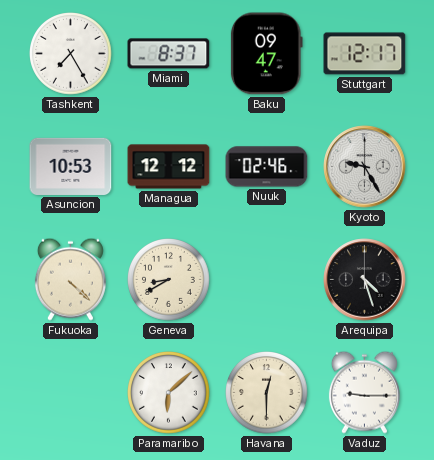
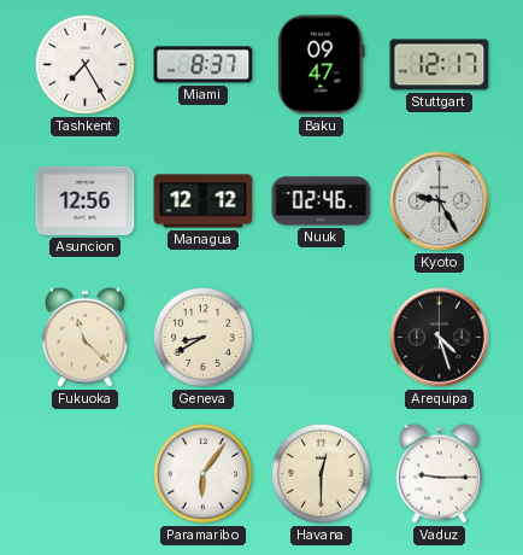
Asuncion: 10:53 -> 12:56
Fukuoka: 4:22 -> 11:22
Paramaribo: 6:08 -> 6:06
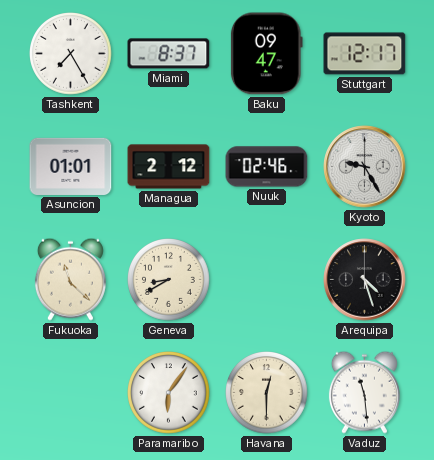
Asuncion: 12:56 -> 01:01
Managua: 12:12 -> 2:12
Vaduz: 9:15 -> 11:29
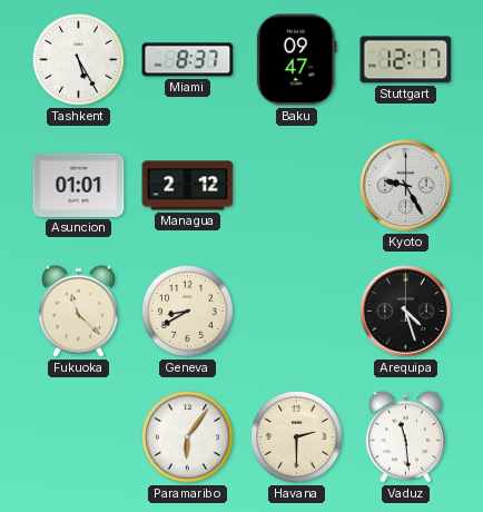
Tashkent: 7:25 -> 5:25
Nuuk: 02:46 -> none
Havana: 12:30 -> 2:30
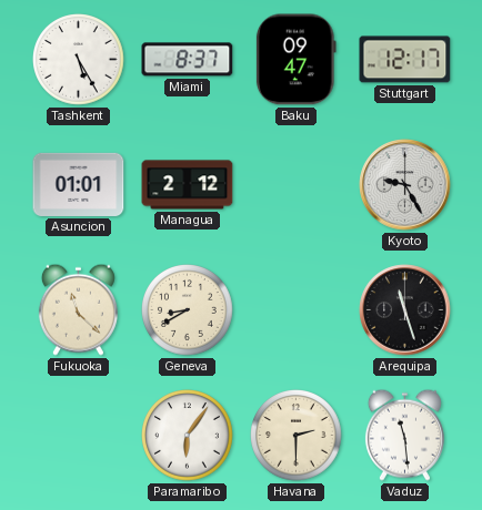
Arequipa: 4:27 -> 11:27
